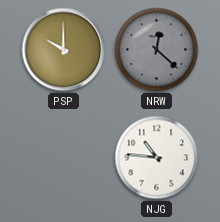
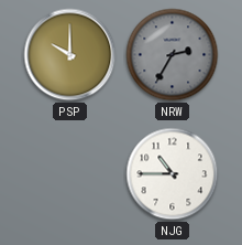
NRW: 12:22 -> 2:35
NJG: 10:46 -> 10:45
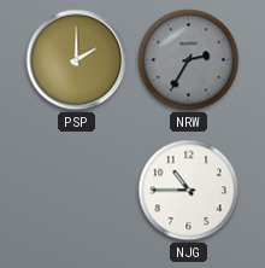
PSP: 10:00 -> 2:00
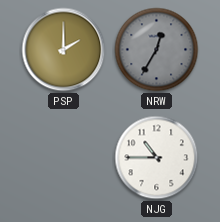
NRW: 2:35 -> 12:35
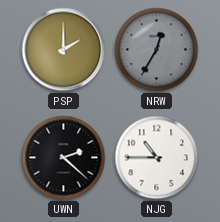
UWN: none -> 2:22
